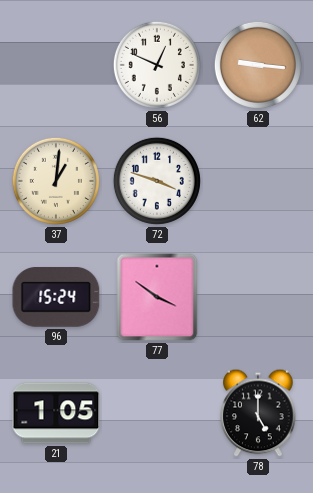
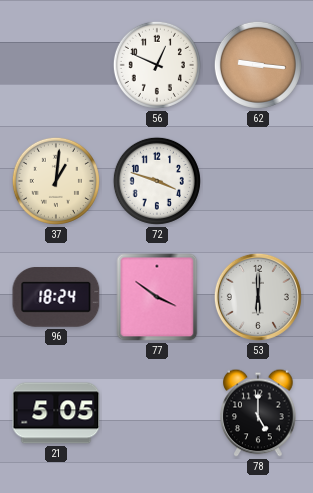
96: 15:24 -> 18:24
53: none -> 6:00
21: 1:05 -> 5:05
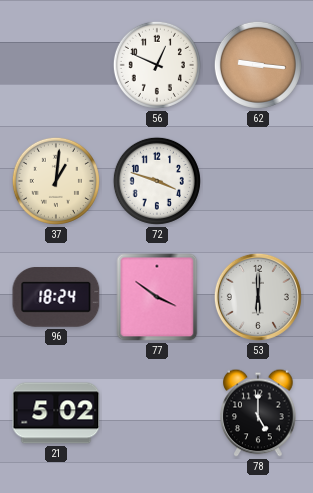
21: 5:05 -> 5:02
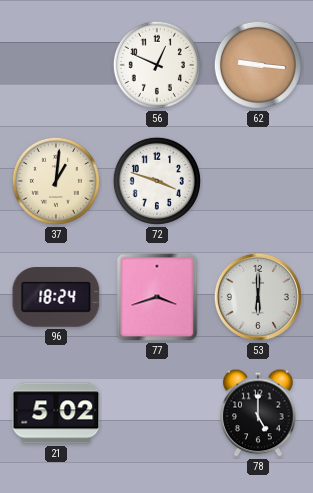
77: 3:51 -> 3:42
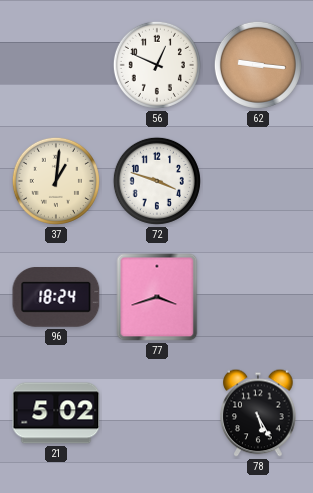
53: 6:00 -> none
78: 5:00 -> 5:25
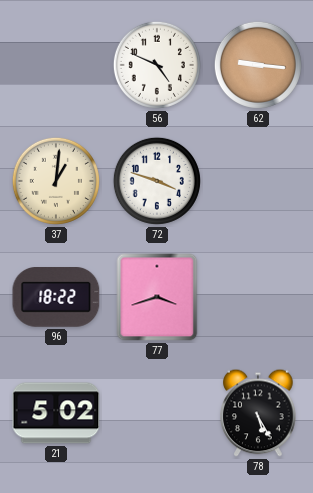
56: 12:49 -> 4:49
96: 18:24 -> 18:22
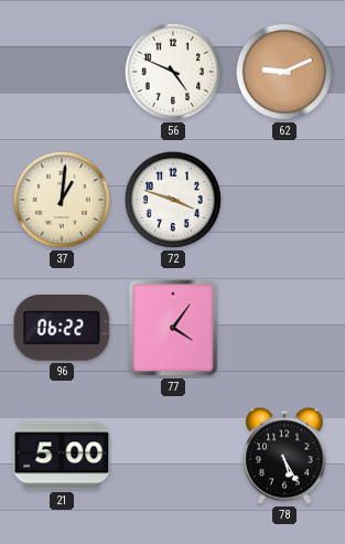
62: 9:16 -> 9:11
96: 18:22 -> 06:22
77: 3:42 -> 4:06
21: 5:02 -> 5:00
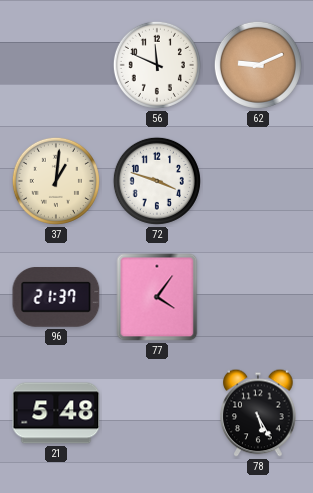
56: 4:49 -> 11:49
96: 06:22 -> 21:37
21: 5:00 -> 5:48
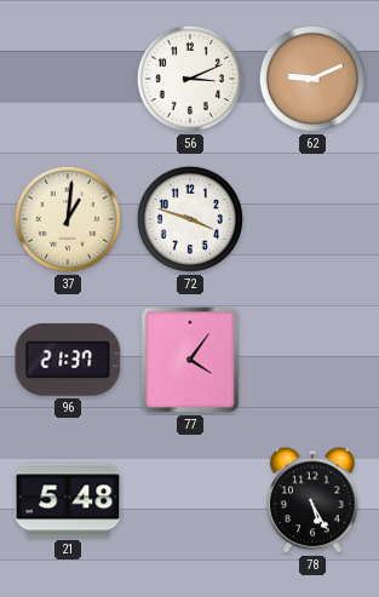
56: 11:49 -> 3:11
